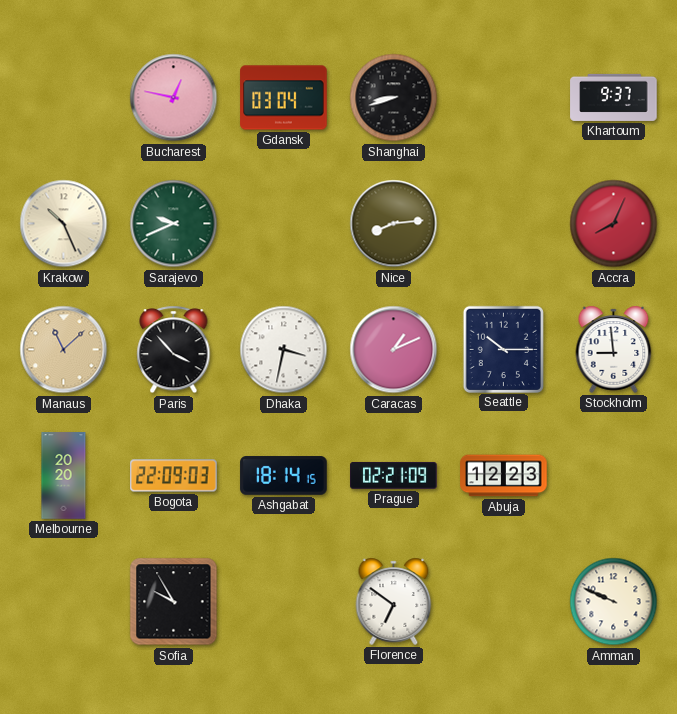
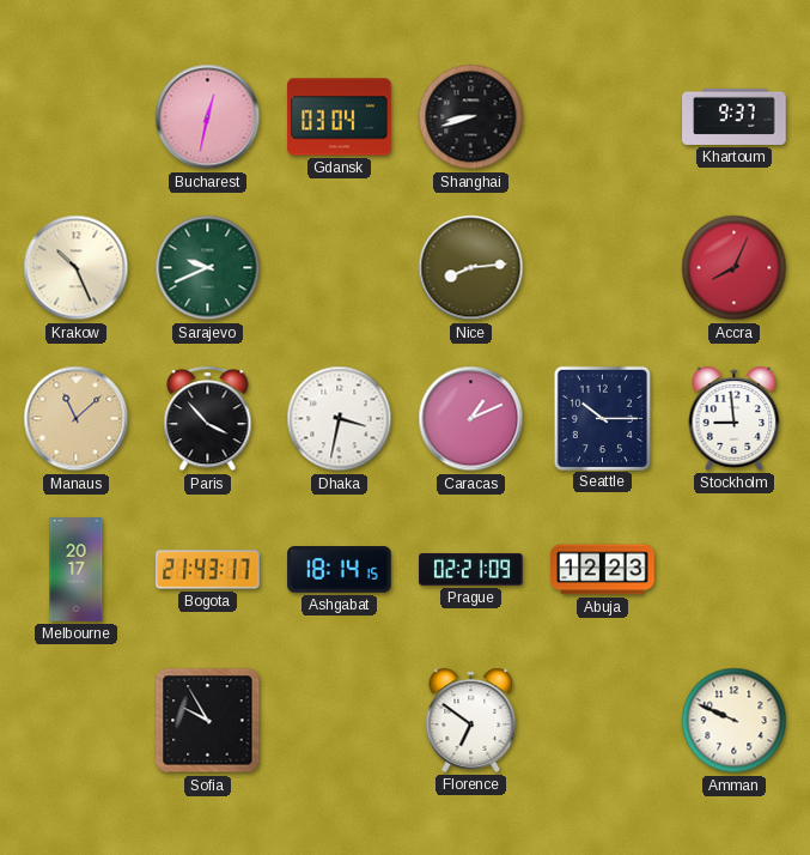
Bucharest: 12:47 -> 12:32
Melbourne: 20:20 -> 20:17
Bogota: 22:09 -> 21:43
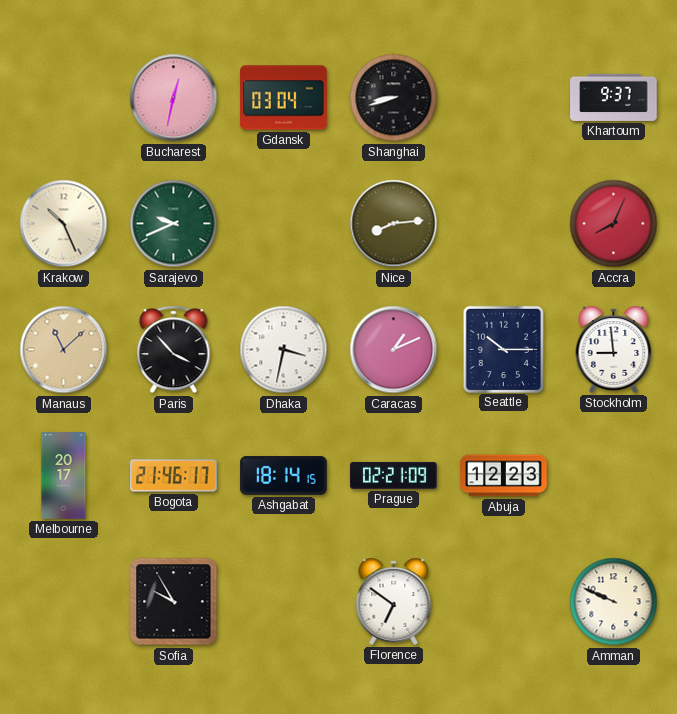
Bogota: 21:43 -> 21:46
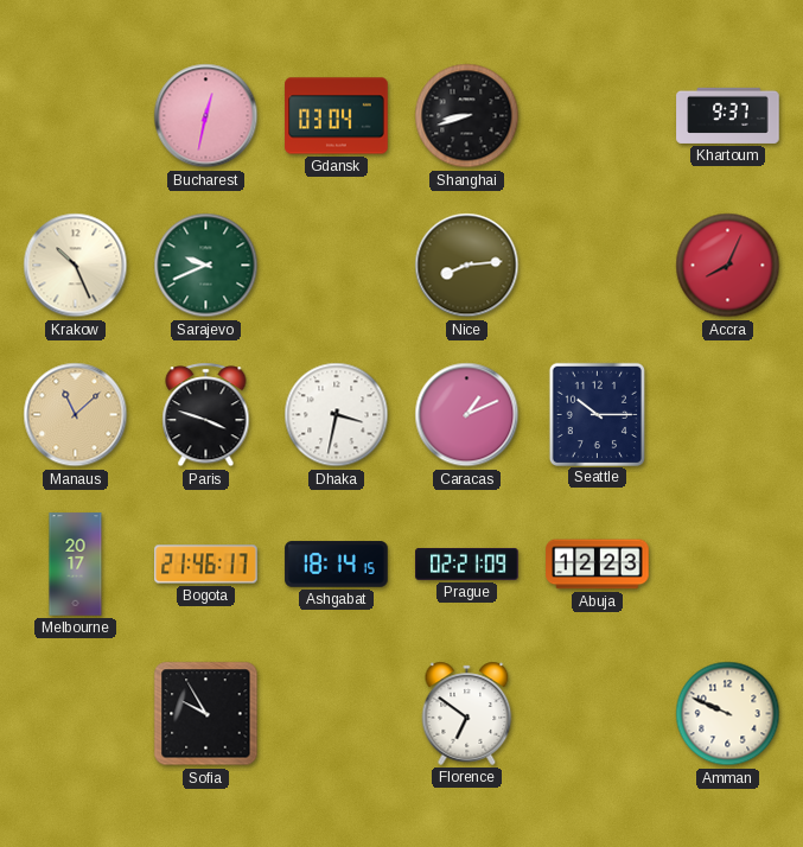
Paris: 3:53 -> 3:48
Stockholm: 8:59 -> none
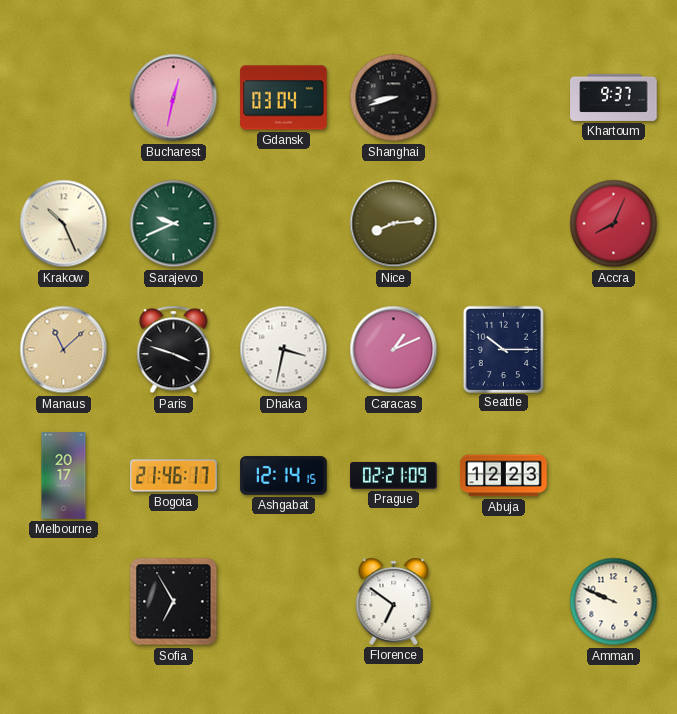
Ashgabat: 18:14 -> 12:14
Sofia: 9:55 -> 6:55
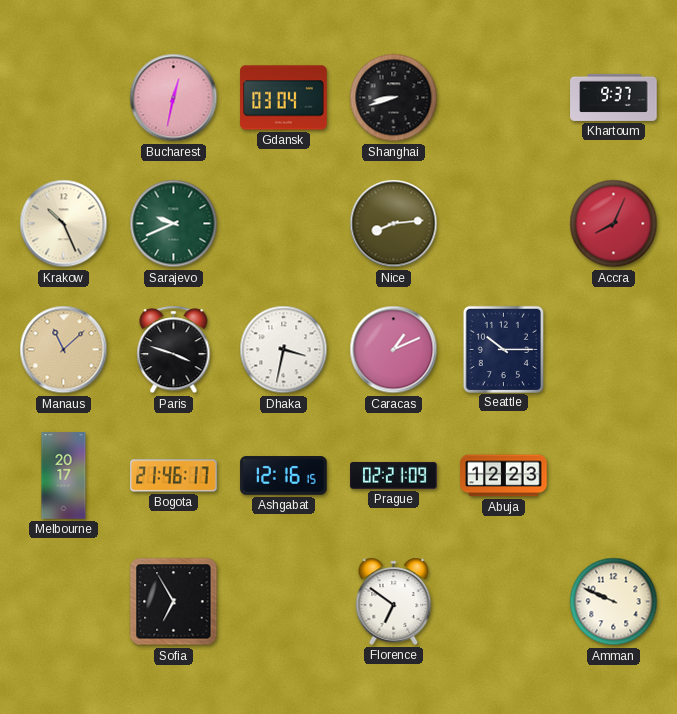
Ashgabat: 12:14 -> 12:16
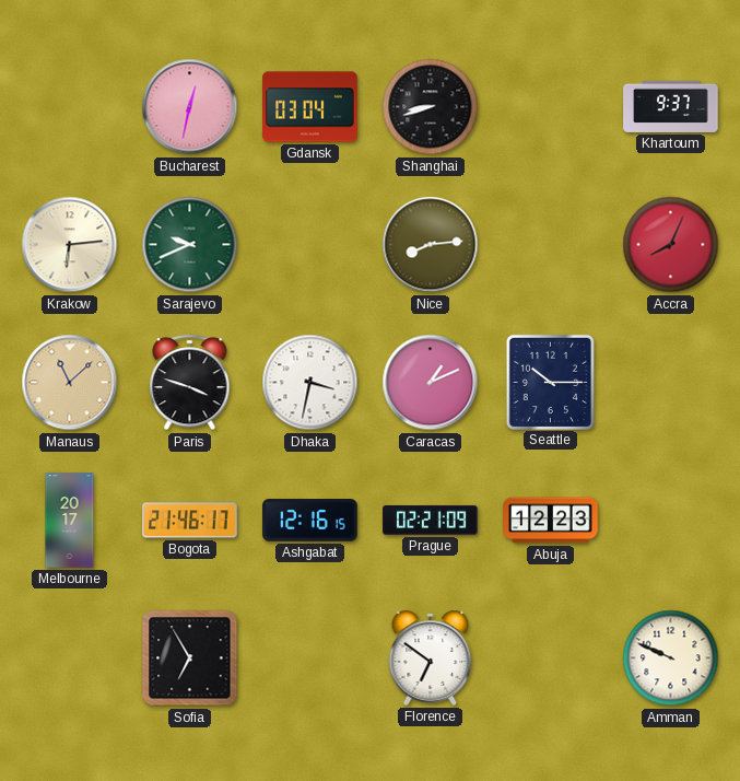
Krakow: 10:26 -> 6:14
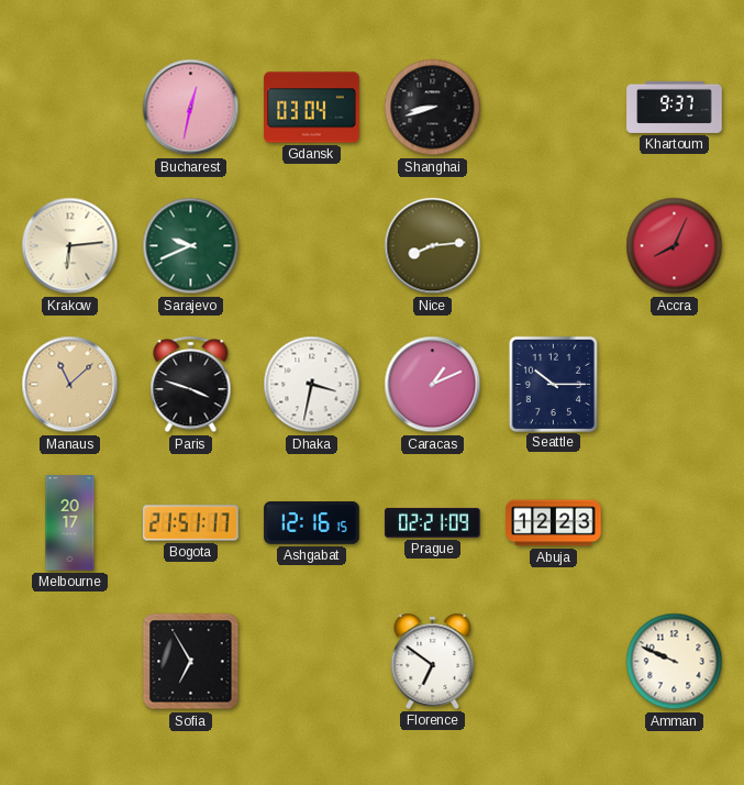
Bogota: 21:46 -> 21:51
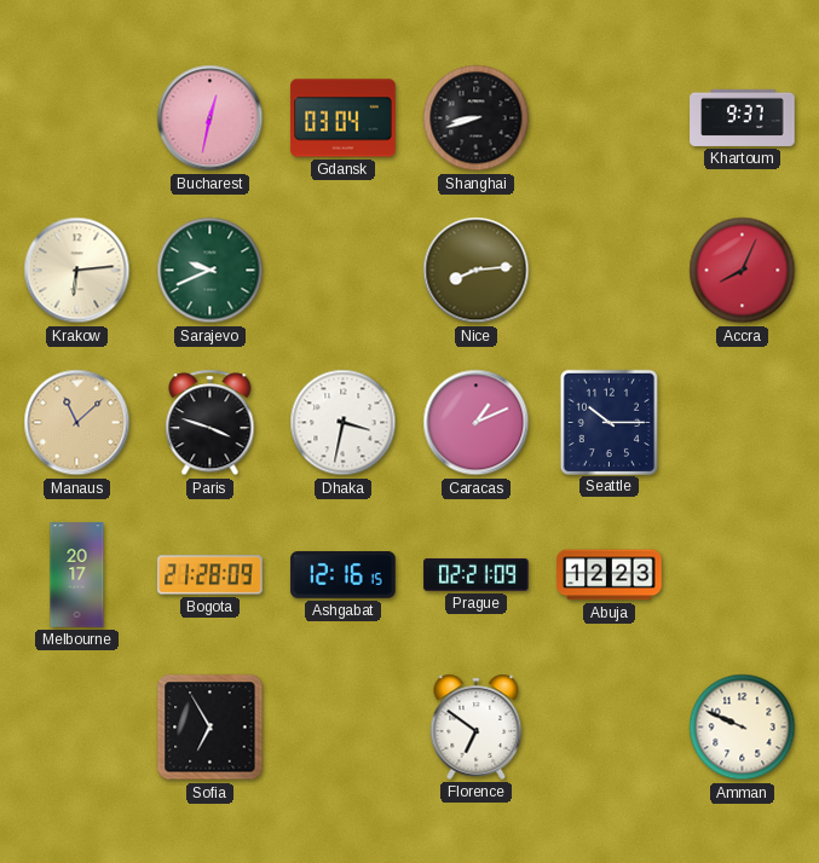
Bogota: 21:51 -> 21:28
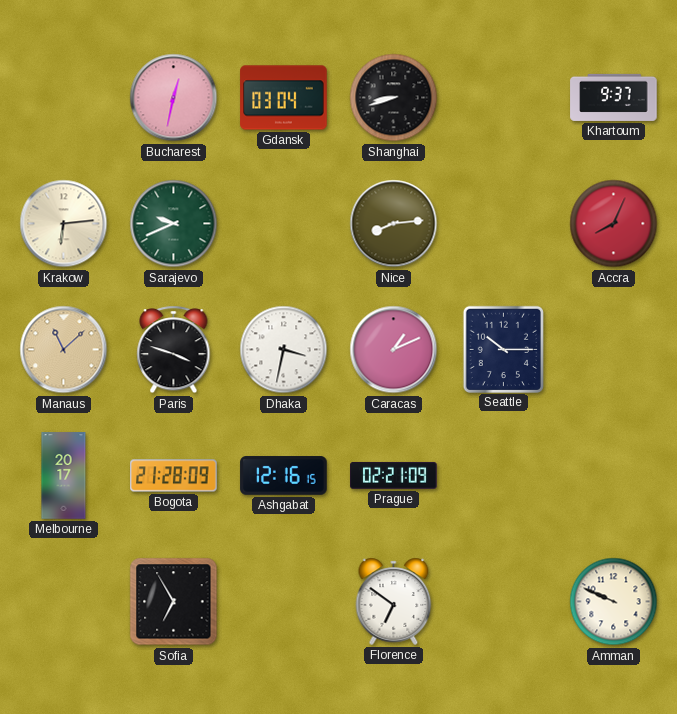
Abuja: 12:23 -> none
